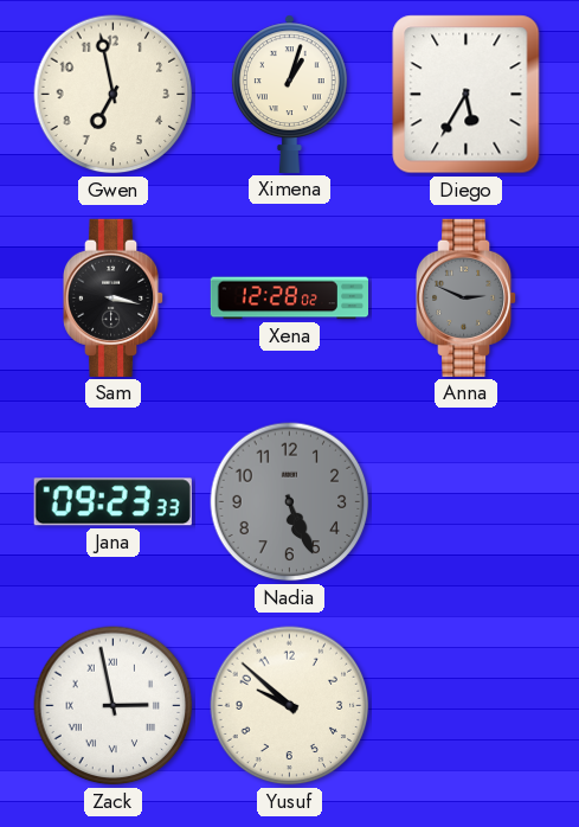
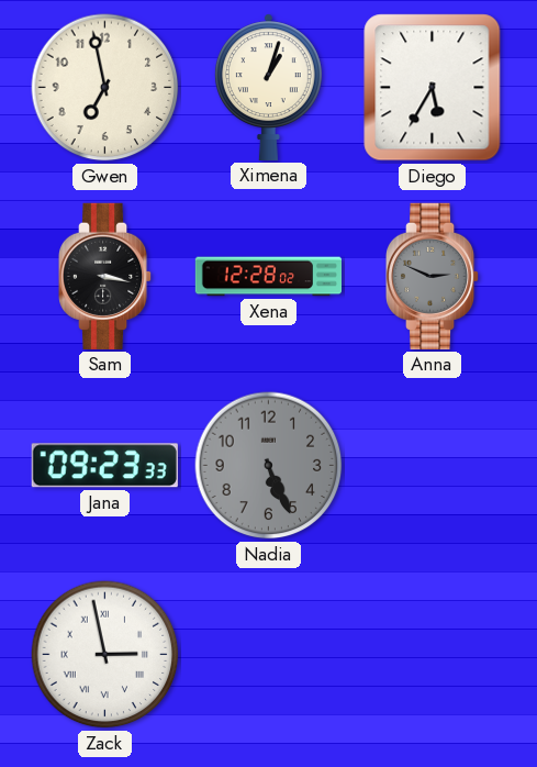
Yusuf: 9:52 -> none
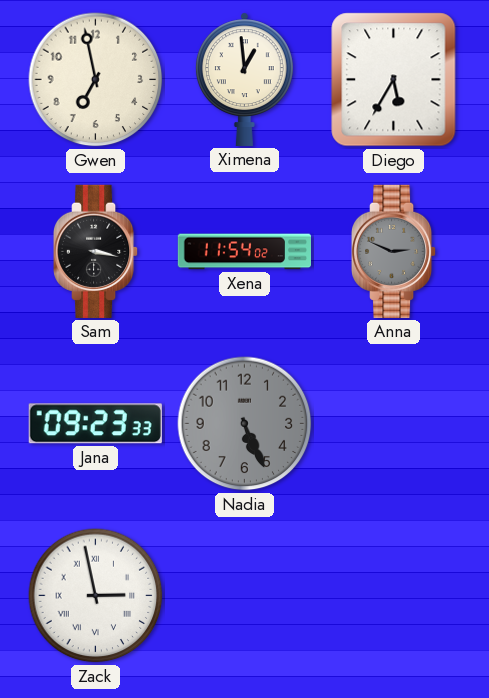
Ximena: 1:03 -> 12:59
Xena: 12:28 -> 11:54
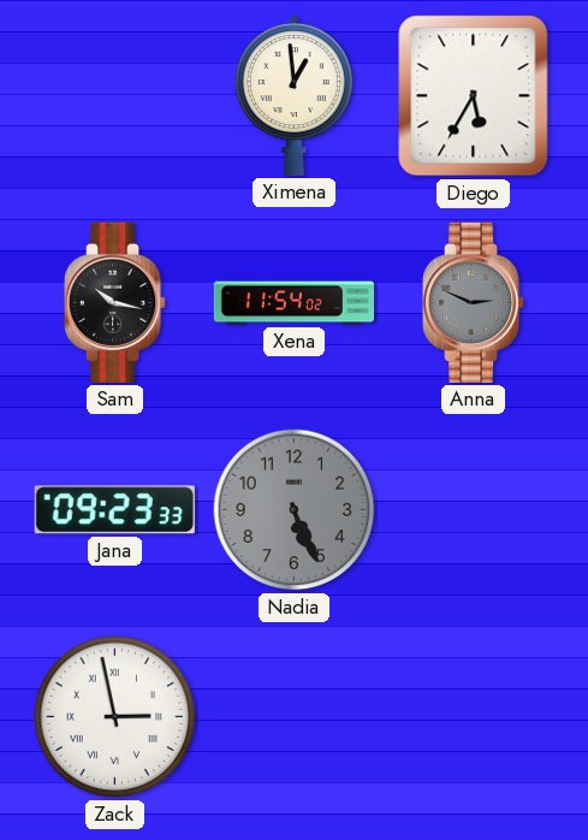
Gwen: 6:58 -> none
Sam: 3:17 -> 10:17
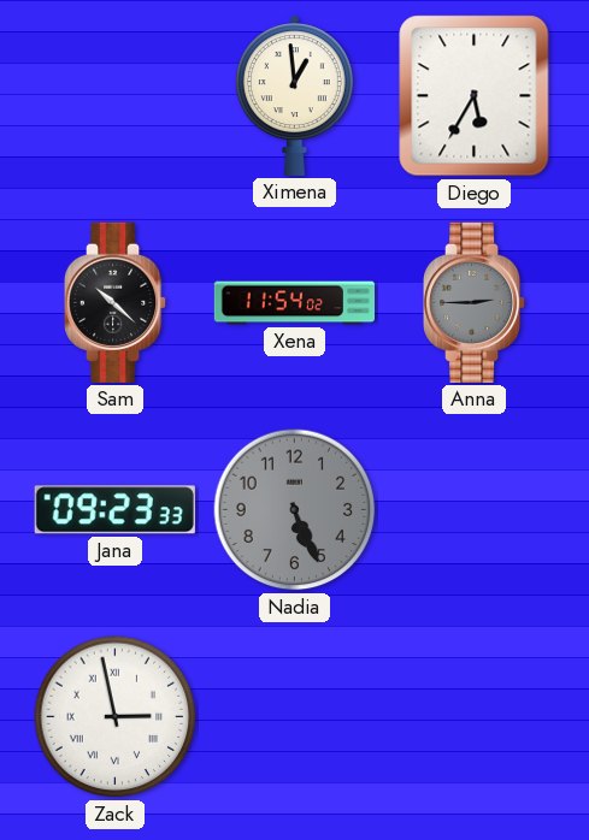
Sam: 10:17 -> 10:22
Anna: 2:49 -> 2:45
